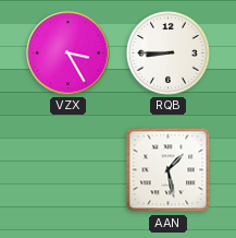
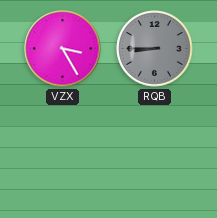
RQB dial: white -> grey
AAN: 1:28 -> none
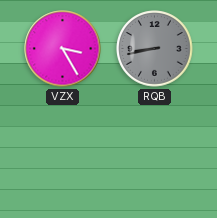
RQB: 8:45 -> 8:43
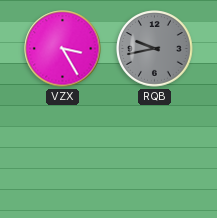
RQB: 8:43 -> 9:43
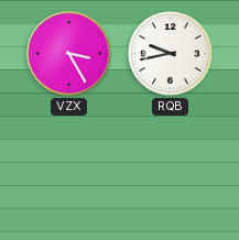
RQB dial: grey -> white
